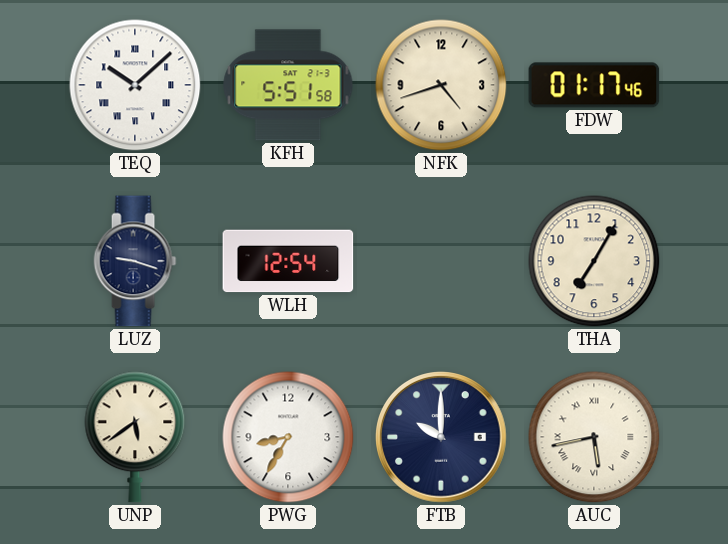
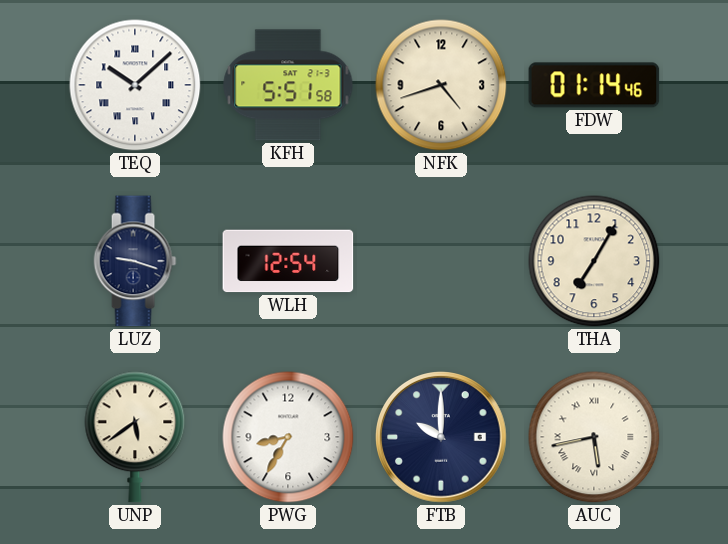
FDW: 01:17 -> 01:14
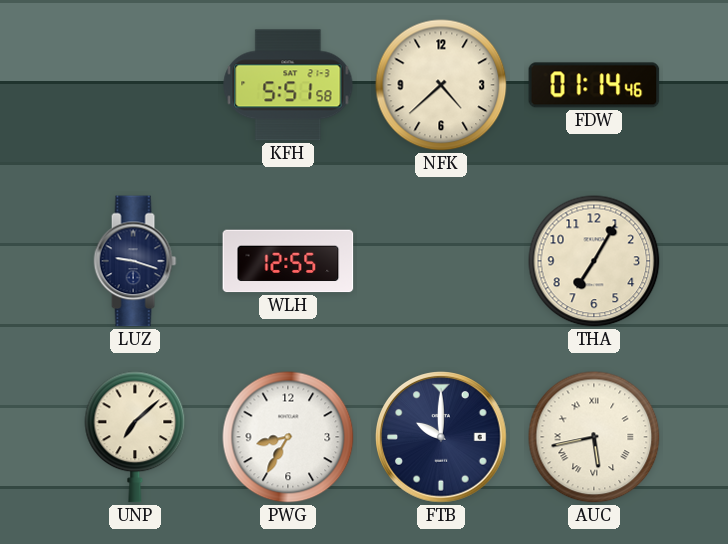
TEQ: 10:08 -> none
NFK: 4:42 -> 4:38
WLH: 12:54 -> 12:55
UNP: 5:39 -> 7:08
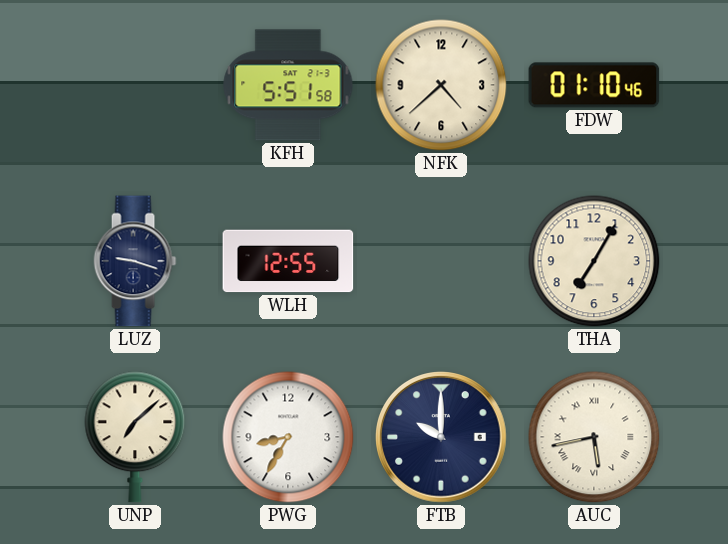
FDW: 01:14 -> 01:10
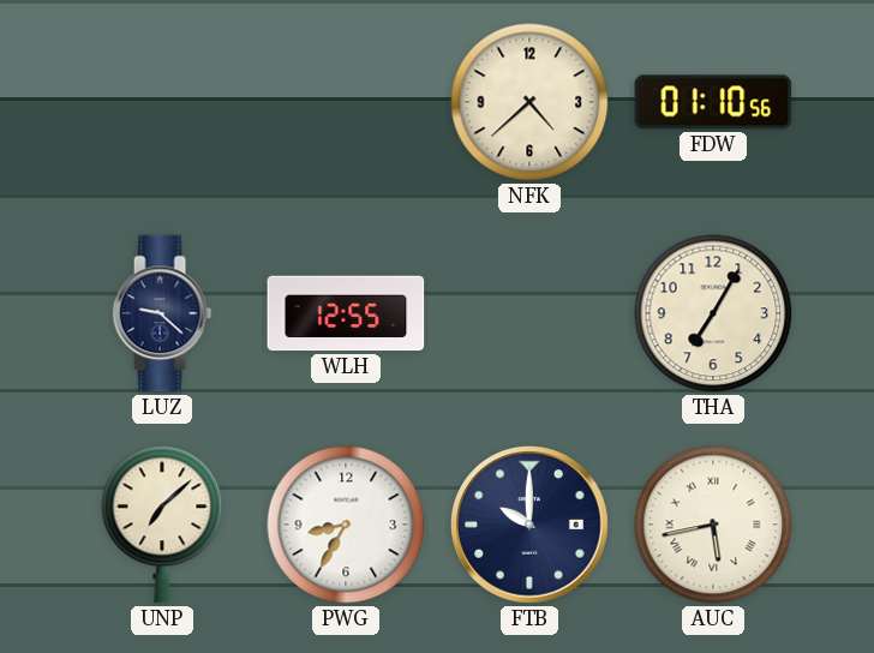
KFH: 5:51 -> none
FDW: 01:10:46 -> 01:10:56
LUZ: 9:18 -> 9:22
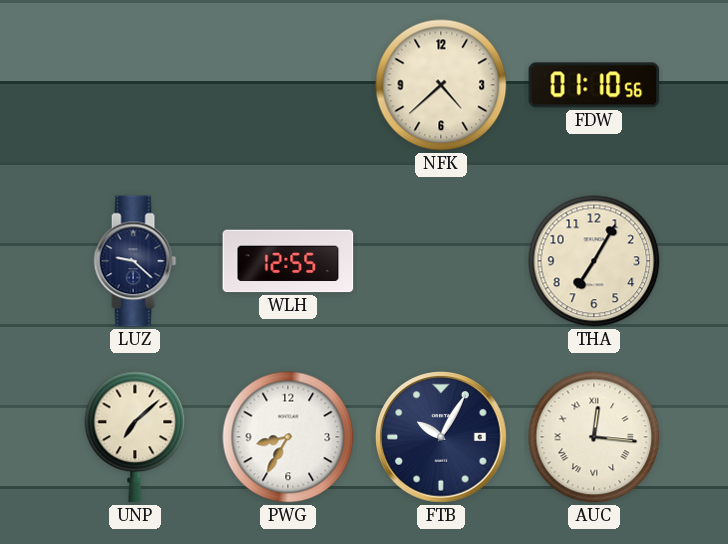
FTB: 10:00 -> 10:05
AUC: 5:43 -> 12:16
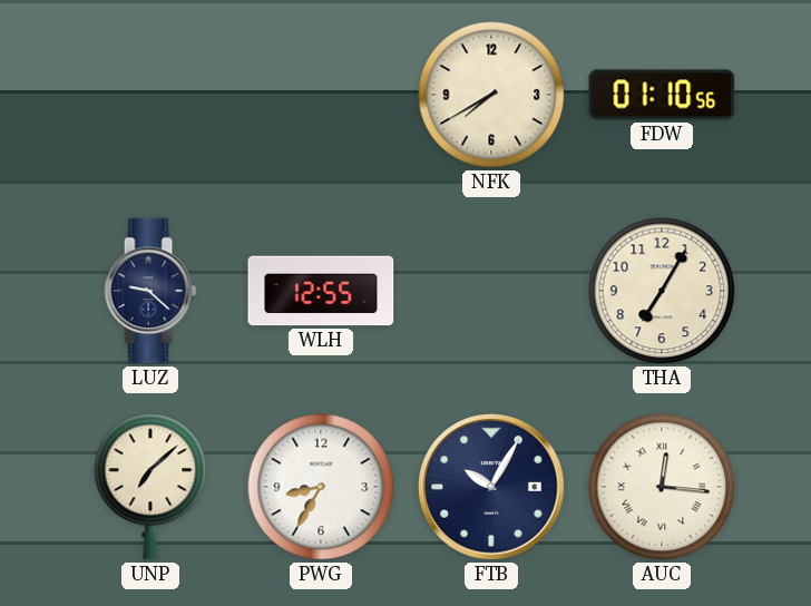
NFK: 4:38 -> 7:40
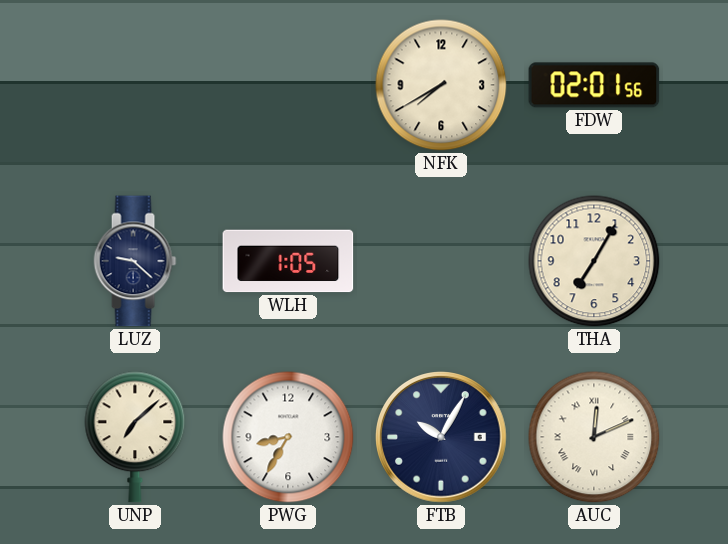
FDW: 01:10 -> 02:01
WLH: 12:55 -> 1:05
AUC: 12:16 -> 12:11
